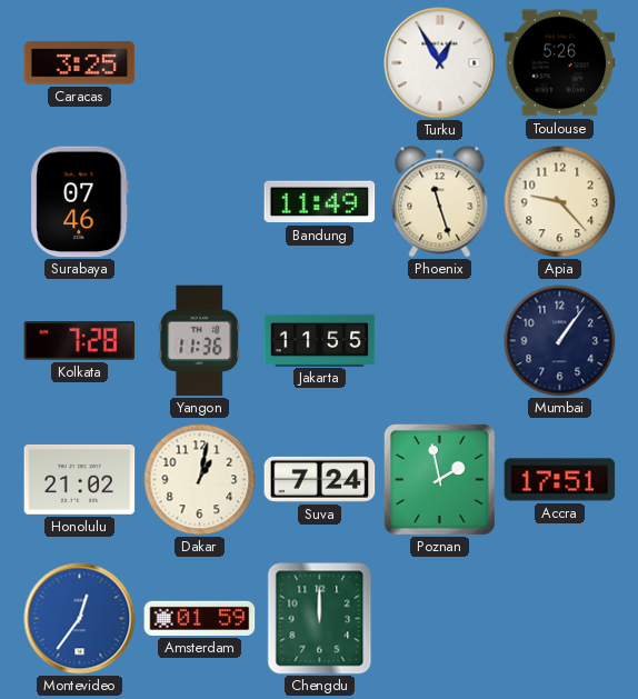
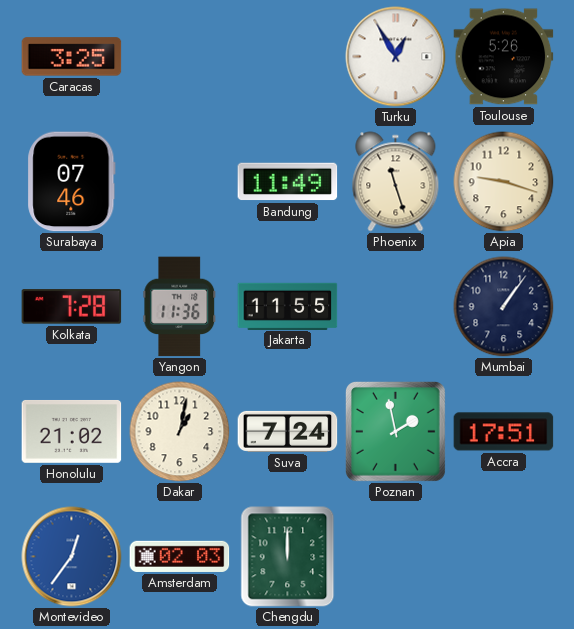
Apia: 9:23 -> 9:18
Amsterdam: 01:59 -> 02:03
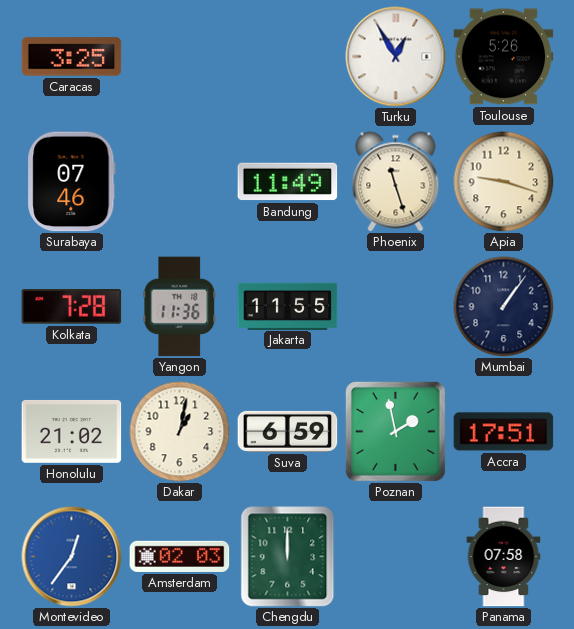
Suva: 7:24 -> 6:59
Panama: none -> 07:58
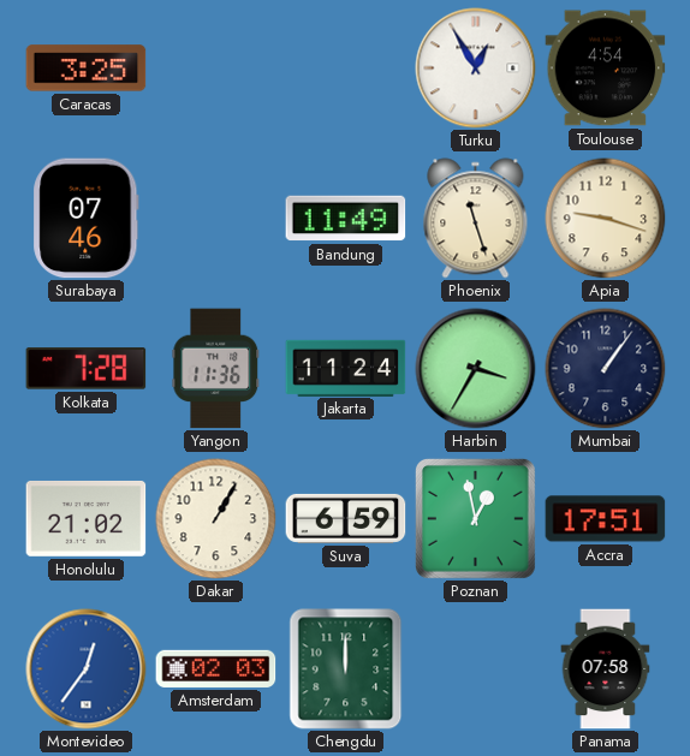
Toulouse: 5:26 -> 4:54
Jakarta: 11:55 -> 11:24
Harbin: none -> 3:35
Dakar: 1:02 -> 1:05
Poznan: 1:58 -> 12:58
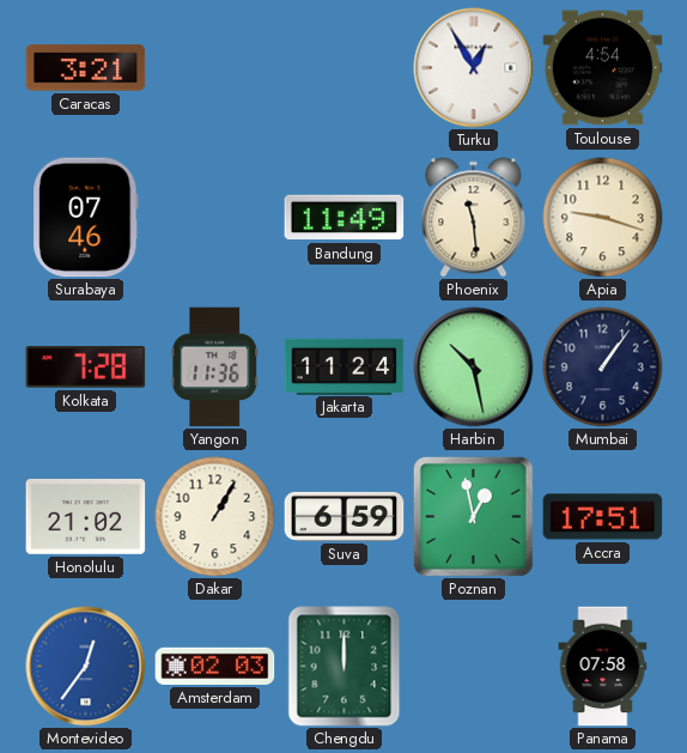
Caracas: 3:25 -> 3:21
Phoenix: 11:27 -> 11:29
Harbin: 3:35 -> 10:28
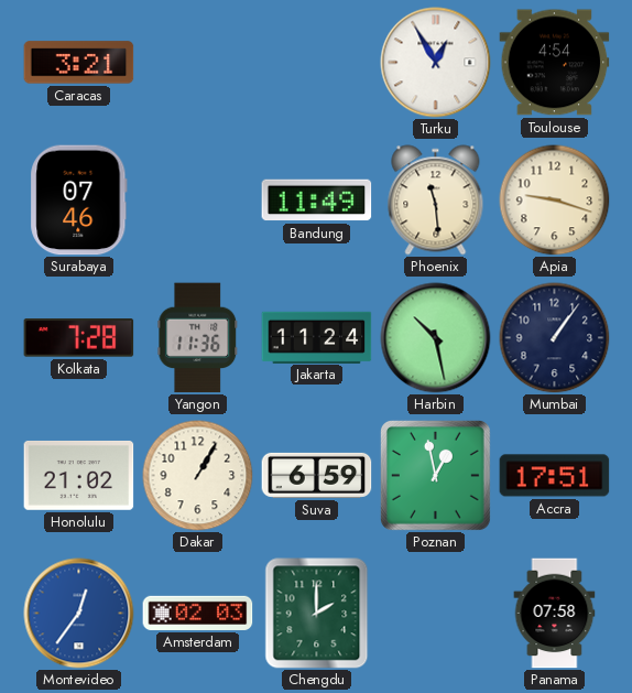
Chengdu: 12:00 -> 2:00
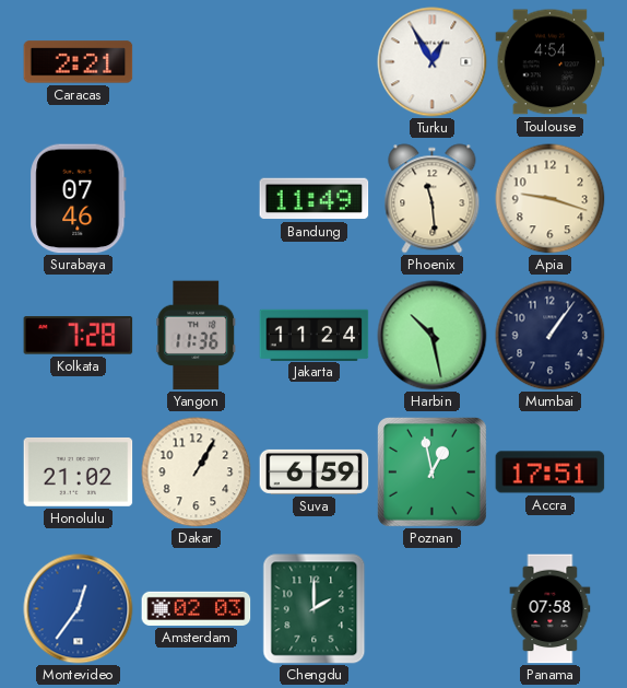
Caracas: 3:21 -> 2:21
